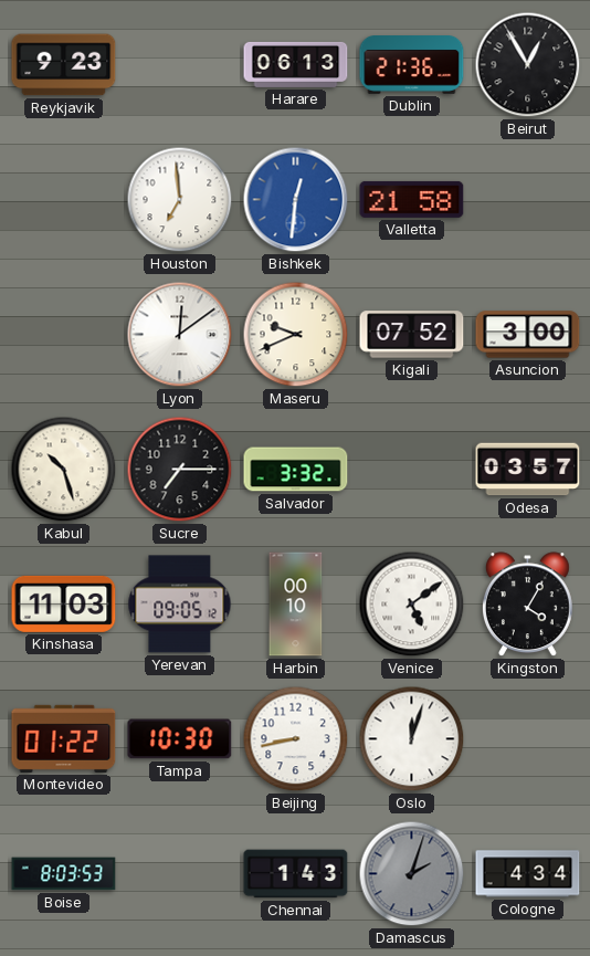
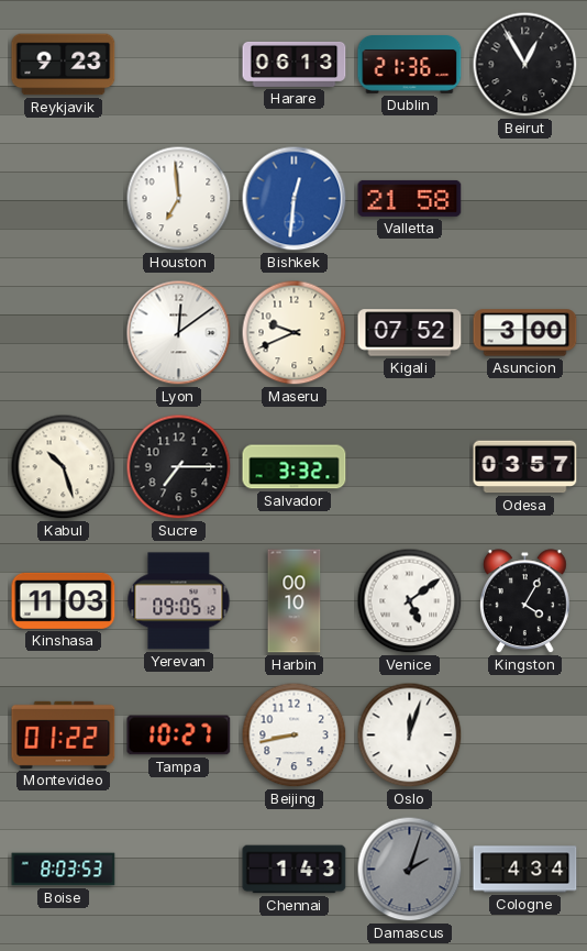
Tampa: 10:30 -> 10:27
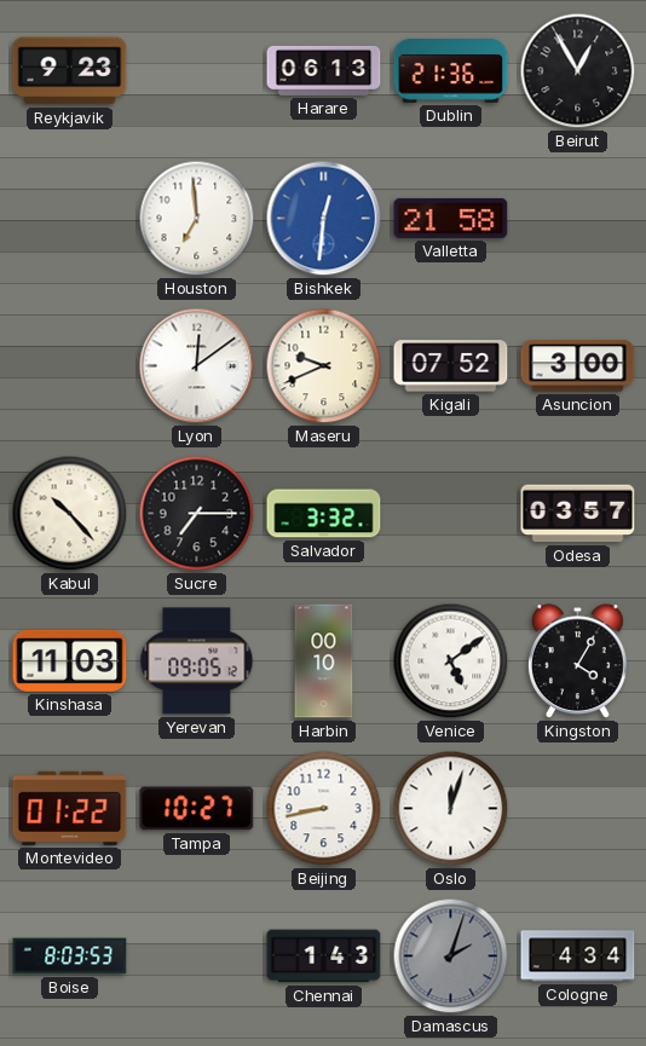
Kabul: 10:27 -> 10:23
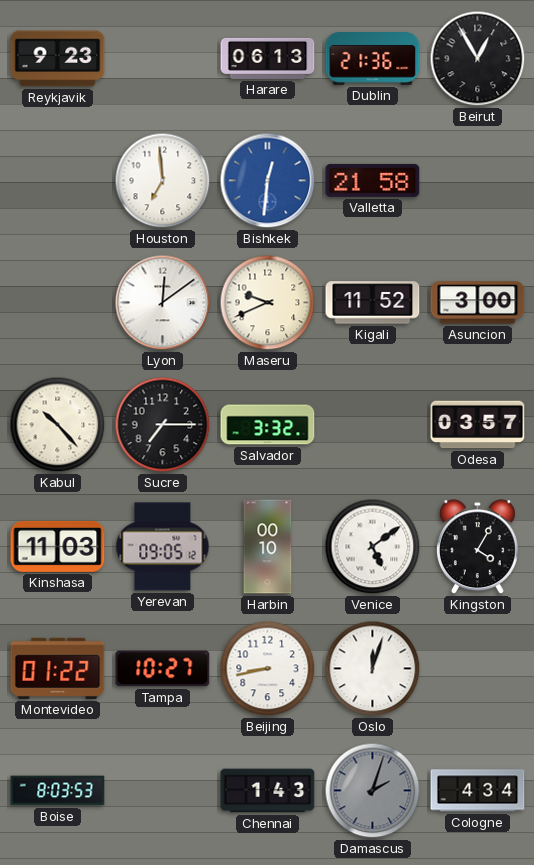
Kigali: 07:52 -> 11:52
